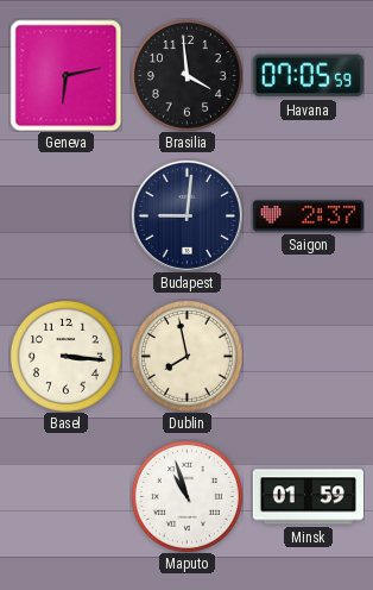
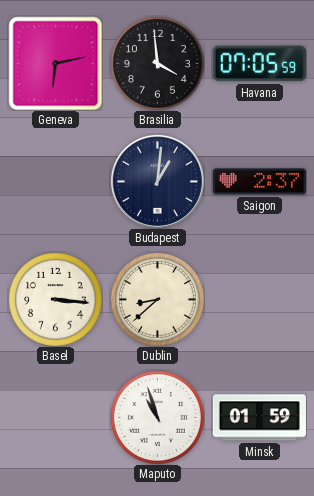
Budapest: 9:01 -> 1:01
Dublin: 7:58 -> 8:38
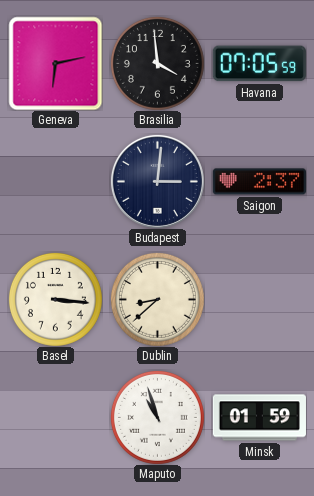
Budapest: 1:01 -> 3:01
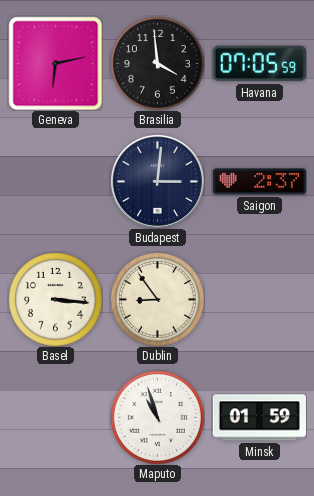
Dublin: 8:38 -> 8:54
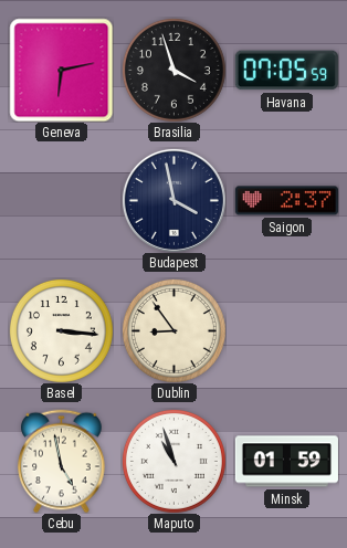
Brasilia: 3:59 -> 3:57
Budapest: 3:01 -> 3:58
Cebu: none -> 4:58
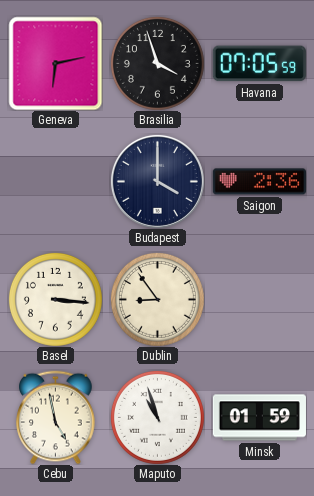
Budapest: 3:58 -> 4:00
Saigon: 2:37 -> 2:36
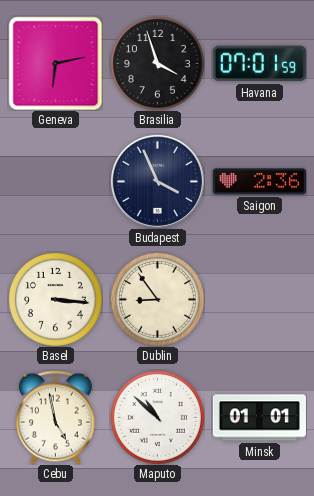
Havana: 07:05 -> 07:01
Budapest: 4:00 -> 3:56
Maputo: 10:57 -> 10:52
Minsk: 01:59 -> 01:01
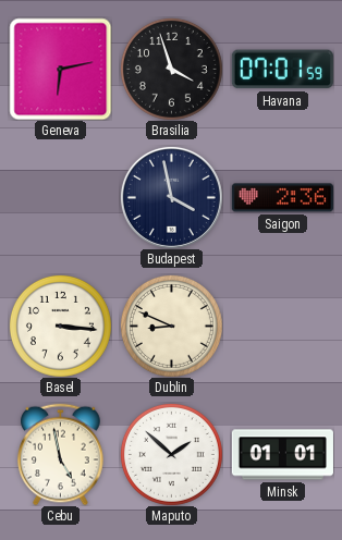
Budapest: 3:56 -> 3:58
Dublin: 8:54 -> 8:49
Maputo: 10:52 -> 1:52
